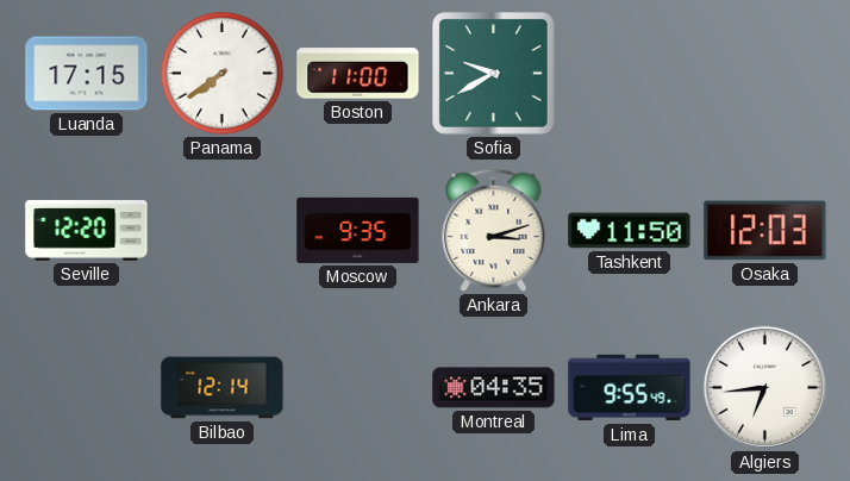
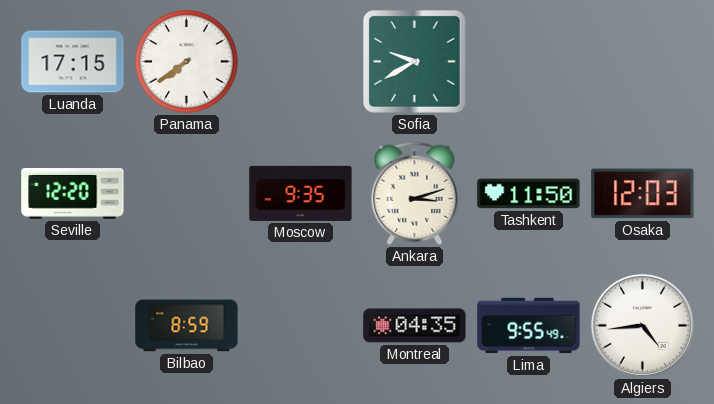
Boston: 11:00 -> none
Bilbao: 12:14 -> 8:59
Algiers: 6:44 -> 4:44
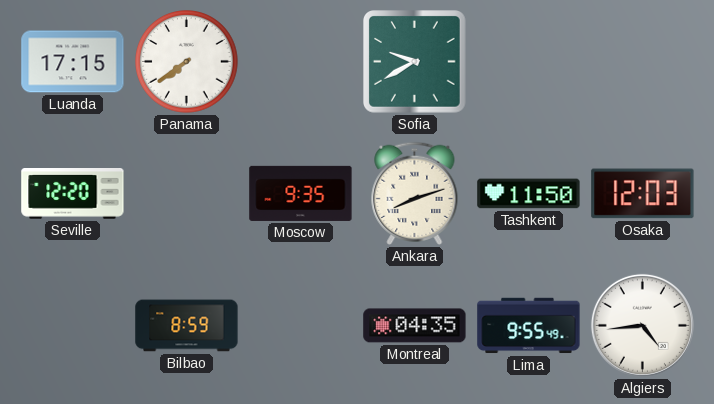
Ankara: 3:12 -> 8:12
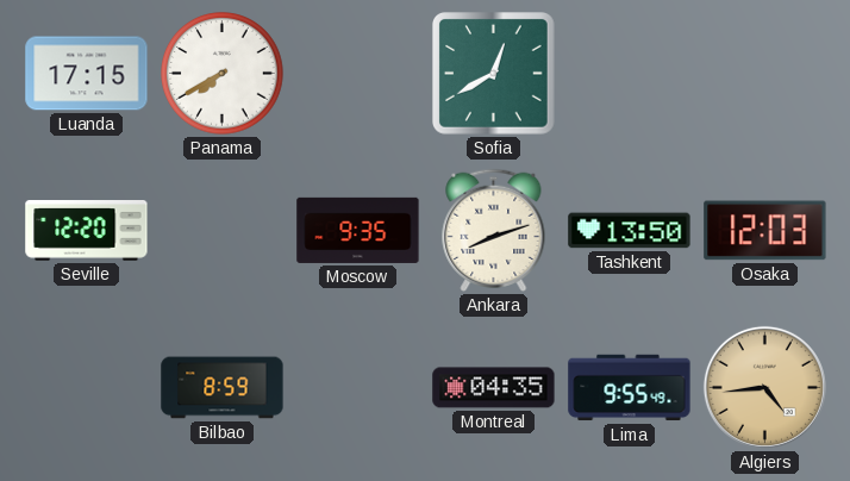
Panama: 7:39 -> 7:40
Sofia: 9:40 -> 12:40
Tashkent: 11:50 -> 13:50
Algiers dial: white -> champagne
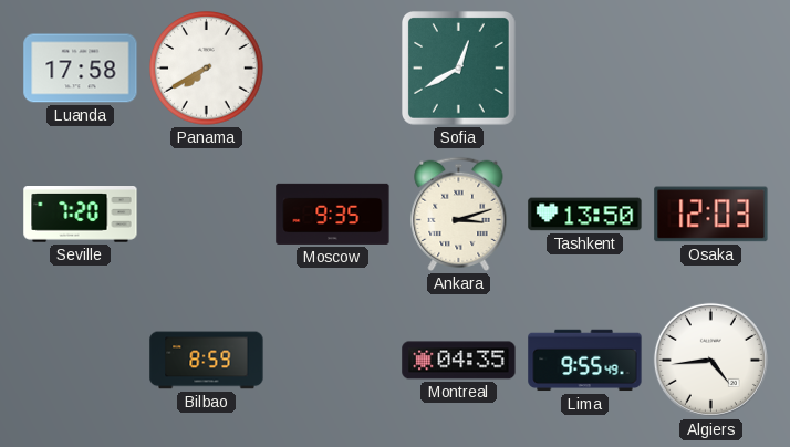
Luanda: 17:15 -> 17:58
Seville: 12:20 -> 7:20
Ankara: 8:12 -> 3:12
Algiers dial: champagne -> white
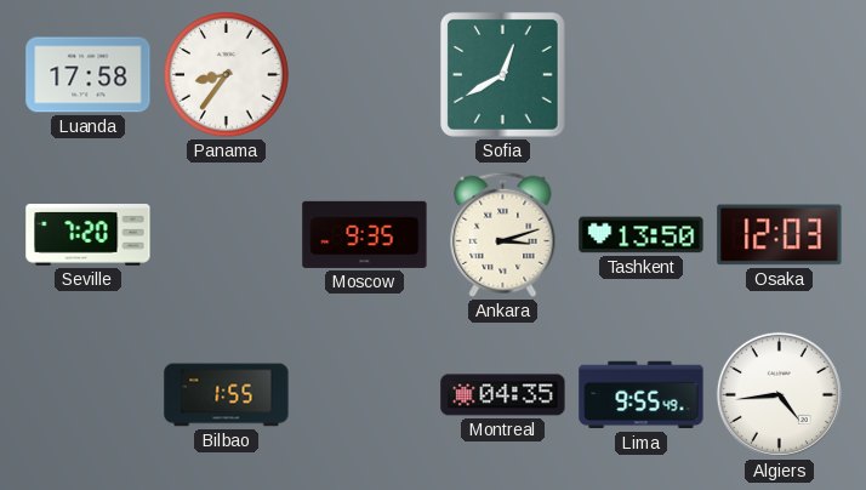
Panama: 7:40 -> 8:36
Bilbao: 8:59 -> 1:55
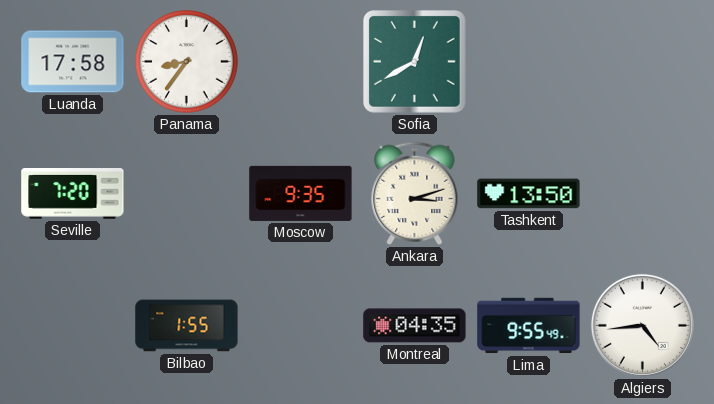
Osaka: 12:03 -> none
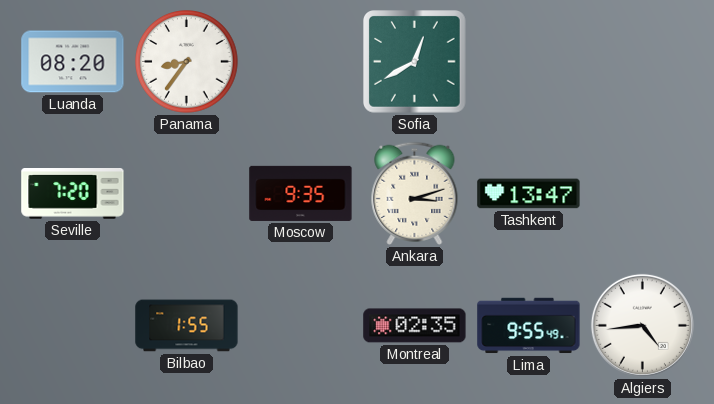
Luanda: 17:58 -> 08:20
Tashkent: 13:50 -> 13:47
Montreal: 04:35 -> 02:35
